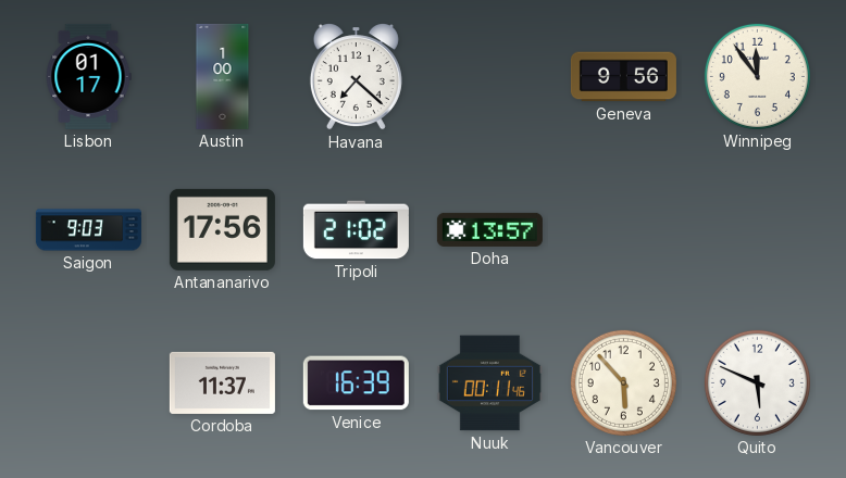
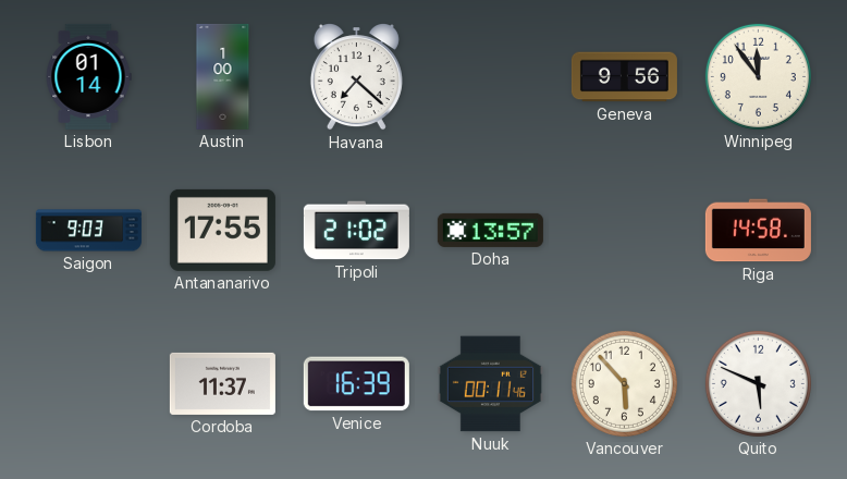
Lisbon: 01:17 -> 01:14
Antananarivo: 17:56 -> 17:55
Riga: none -> 14:58
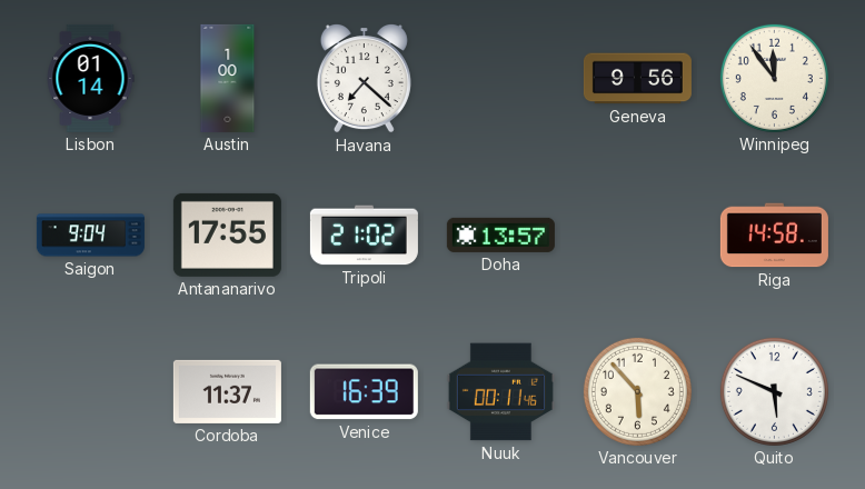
Saigon: 9:03 -> 9:04
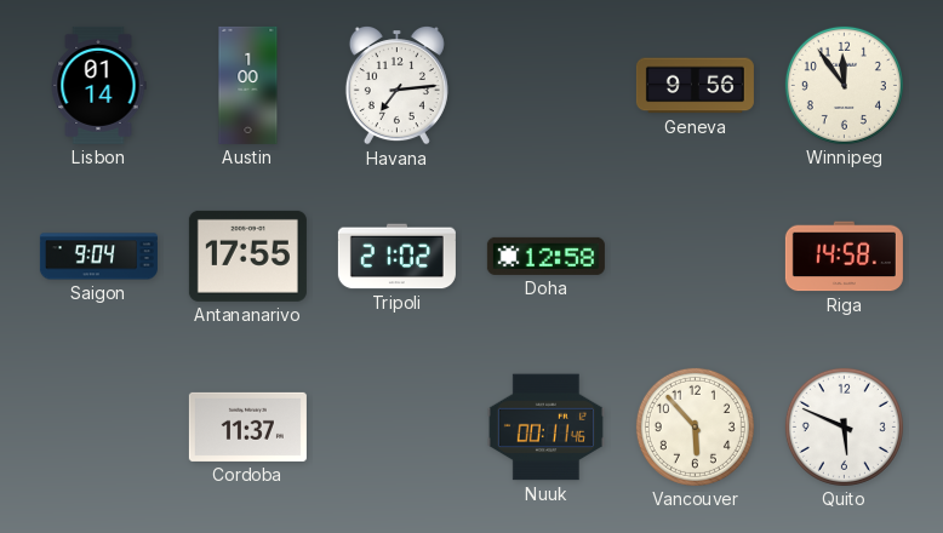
Havana: 7:22 -> 7:14
Doha: 13:57 -> 12:58
Venice: 16:39 -> none
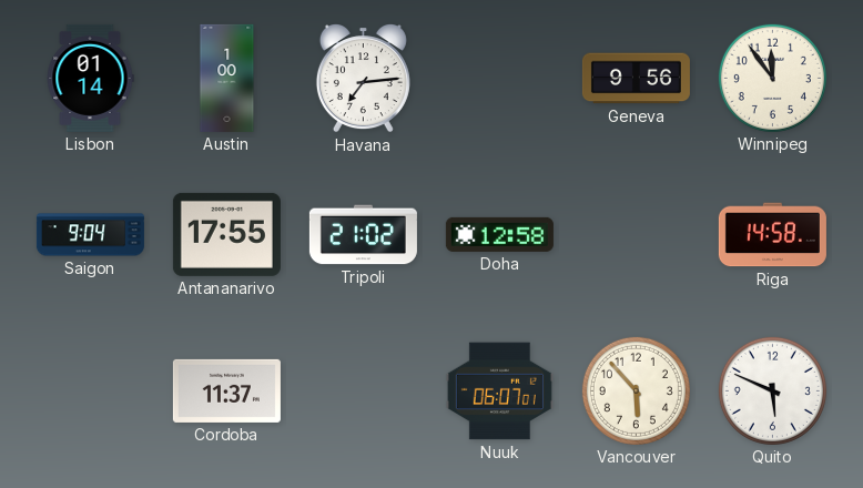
Nuuk: 00:11 -> 06:07
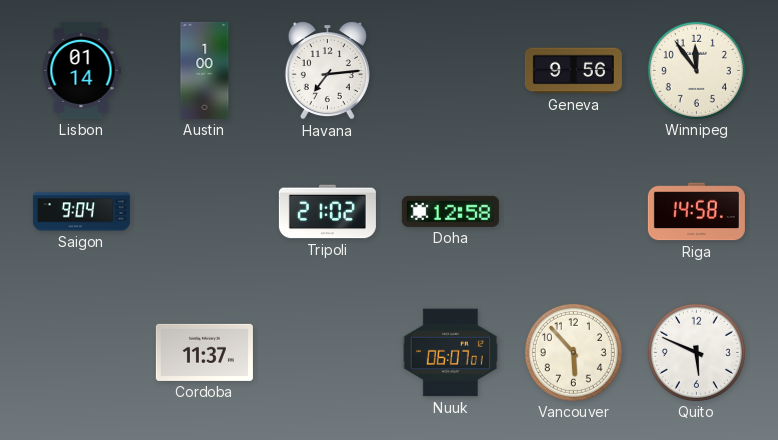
Antananarivo: 17:55 -> none
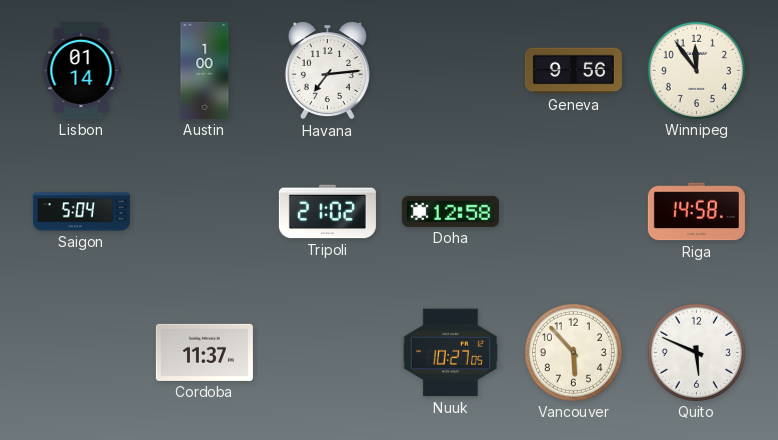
Saigon: 9:04 -> 5:04
Nuuk: 06:07 -> 10:27
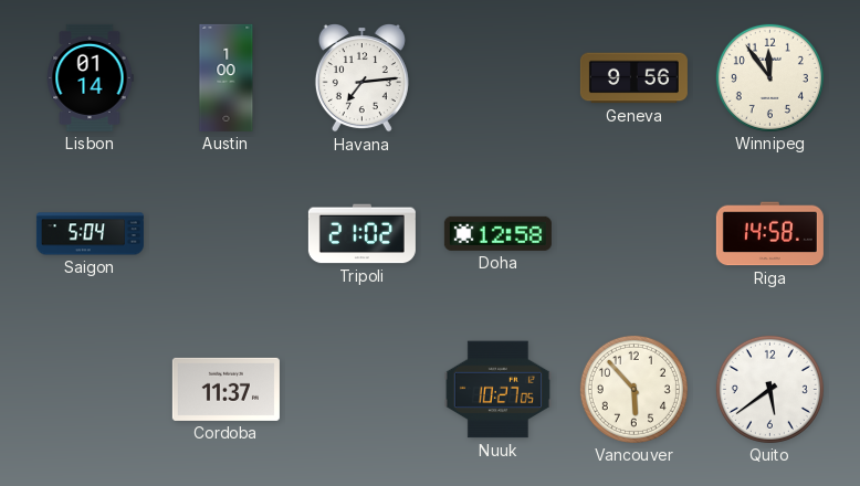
Quito: 5:49 -> 5:39
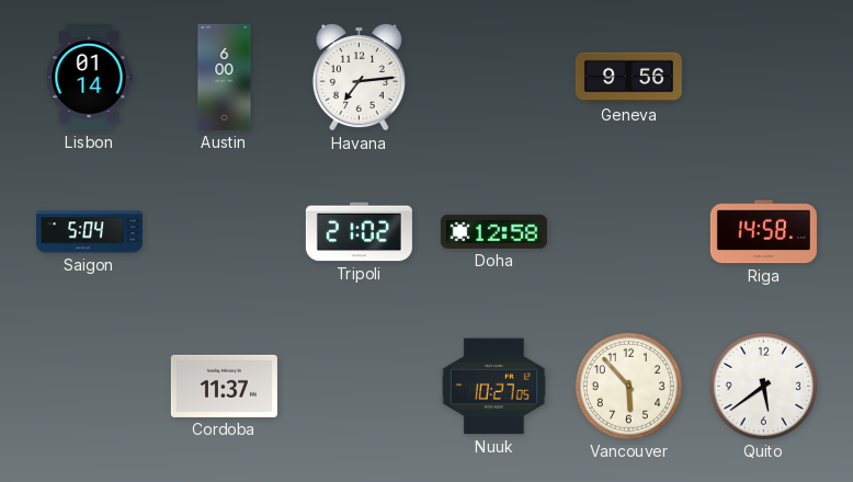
Austin: 1:00 -> 6:00
Winnipeg: 11:54 -> none
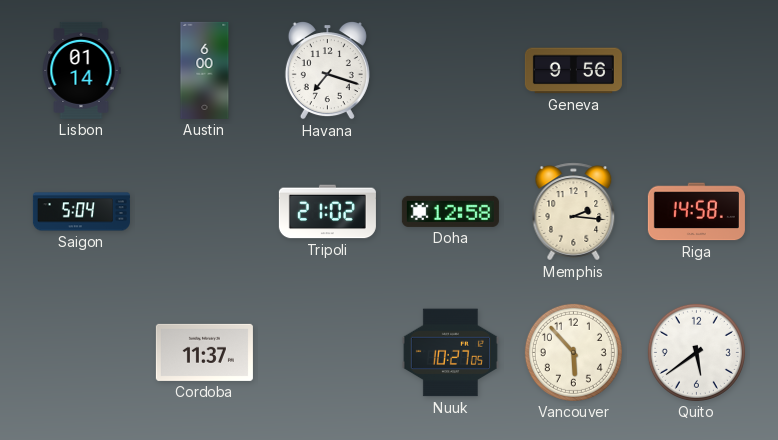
Havana: 7:14 -> 7:18
Memphis: none -> 2:16
